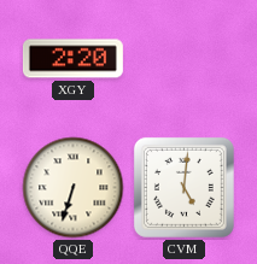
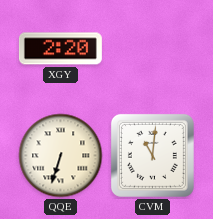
CVM: 5:01 -> 11:01
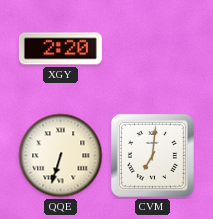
CVM: 11:01 -> 7:01
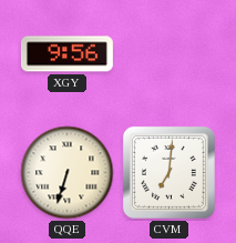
XGY: 2:20 -> 9:56
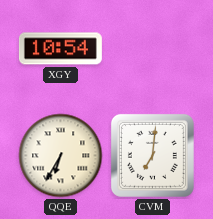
XGY: 9:56 -> 10:54
QQE: 6:33 -> 6:35
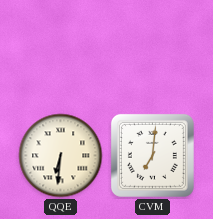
XGY: 10:54 -> none
QQE: 6:35 -> 6:31
